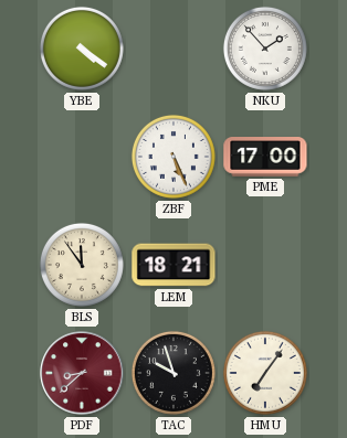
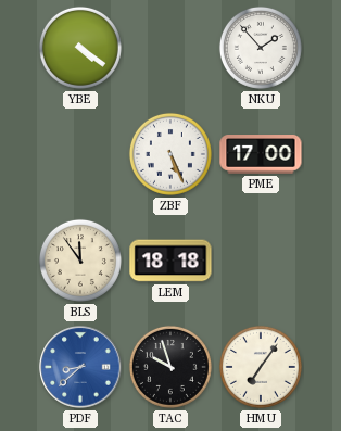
LEM: 18:21 -> 18:18
PDF dial: burgundy -> blue
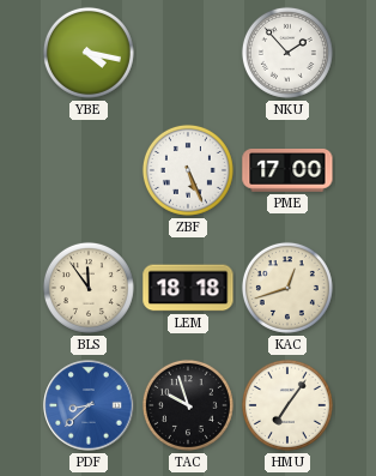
YBE: 4:21 -> 4:17
KAC: none -> 12:42
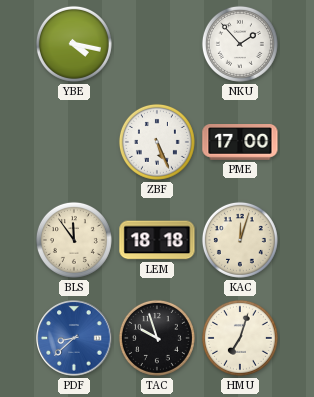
KAC: 12:42 -> 12:03
HMU: 7:06 -> 7:03
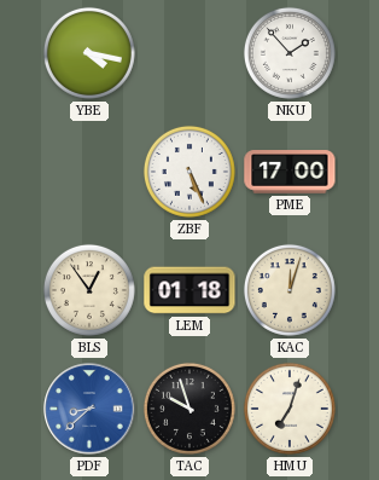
BLS: 11:54 -> 12:54
LEM: 18:18 -> 01:18
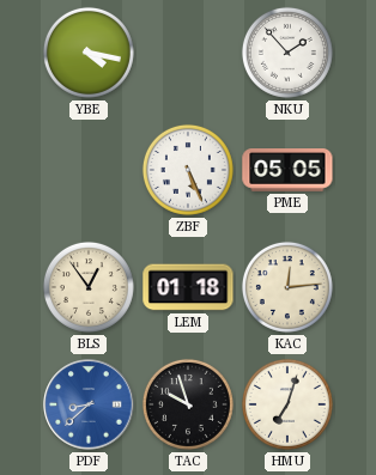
PME: 17:00 -> 05:05
KAC: 12:03 -> 12:14
